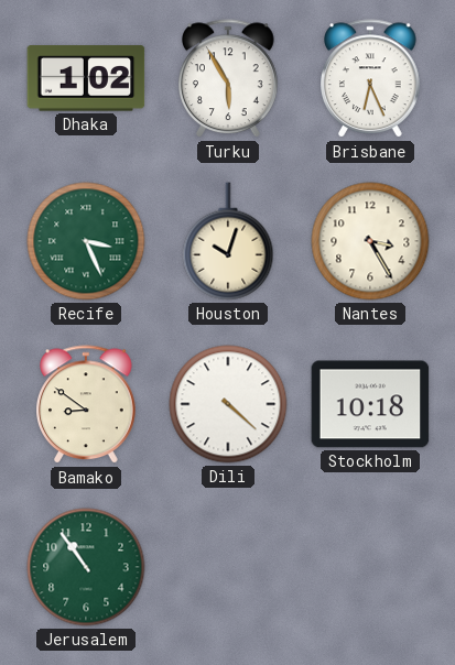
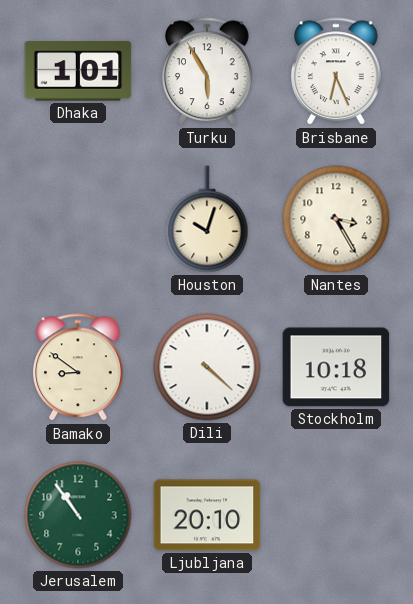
Dhaka: 1:02 -> 1:01
Recife: 3:26 -> none
Ljubljana: none -> 20:10
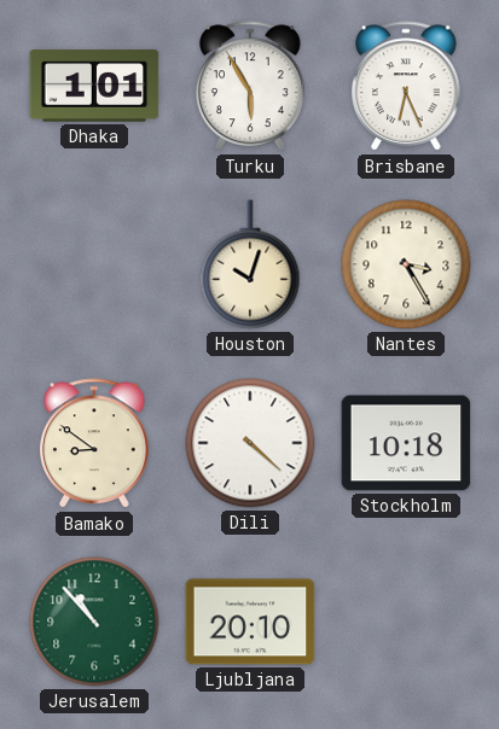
Jerusalem: 10:54 -> 10:53
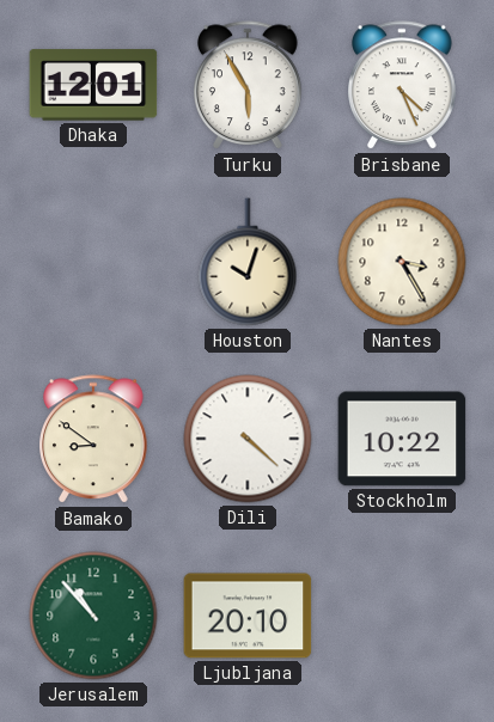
Dhaka: 1:01 -> 12:01
Brisbane: 6:26 -> 4:26
Stockholm: 10:18 -> 10:22
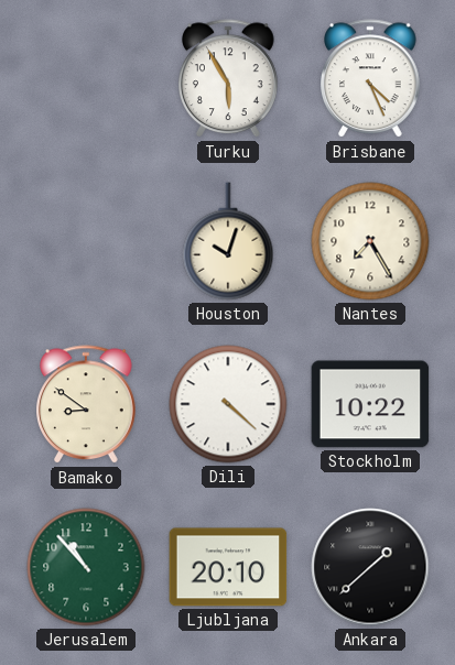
Dhaka: 12:01 -> none
Nantes: 3:25 -> 7:25
Ankara: none -> 1:38
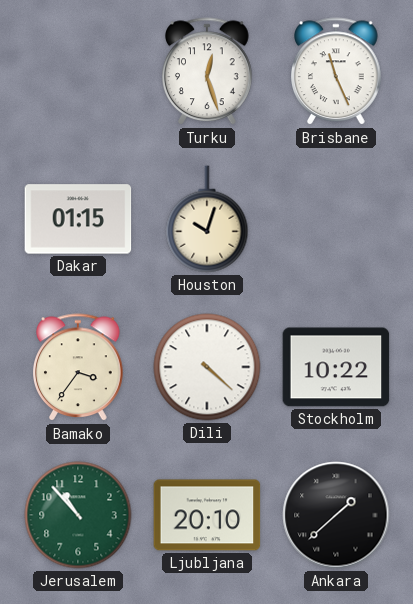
Turku: 5:55 -> 12:27
Brisbane: 4:26 -> 11:26
Dakar: none -> 01:15
Nantes: 7:25 -> none
Bamako: 8:51 -> 3:36
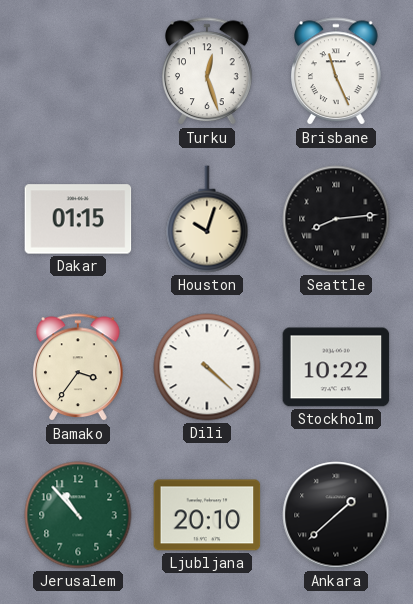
Seattle: none -> 8:14
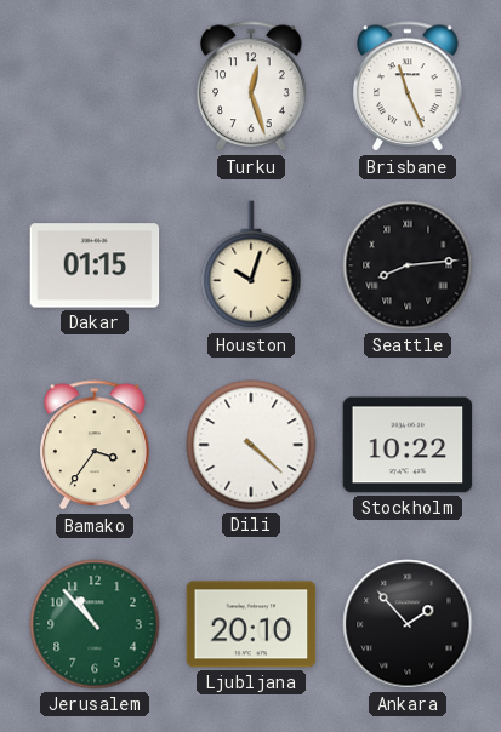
Ankara: 1:38 -> 1:53
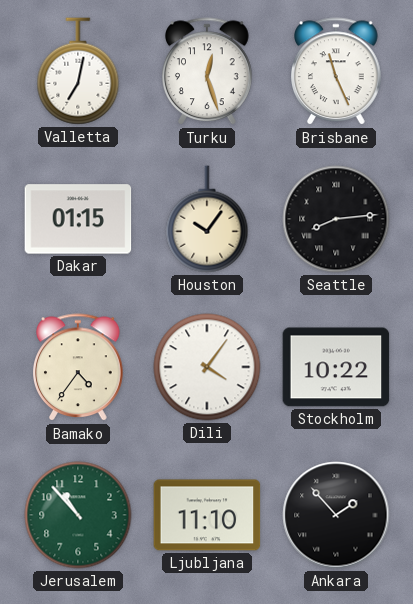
Valletta: none -> 7:02
Houston: 10:03 -> 10:06
Bamako: 3:36 -> 4:36
Dili: 4:22 -> 4:06
Ljubljana: 20:10 -> 11:10
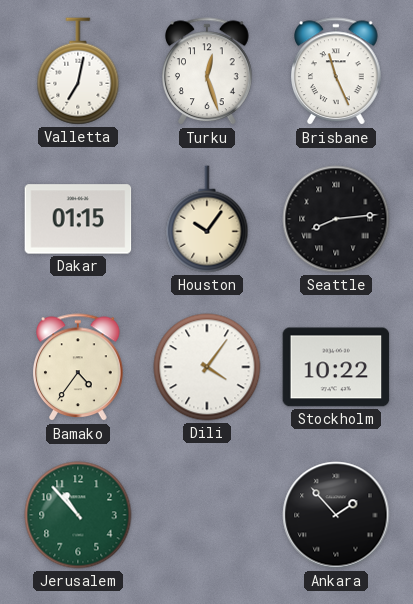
Ljubljana: 11:10 -> none
